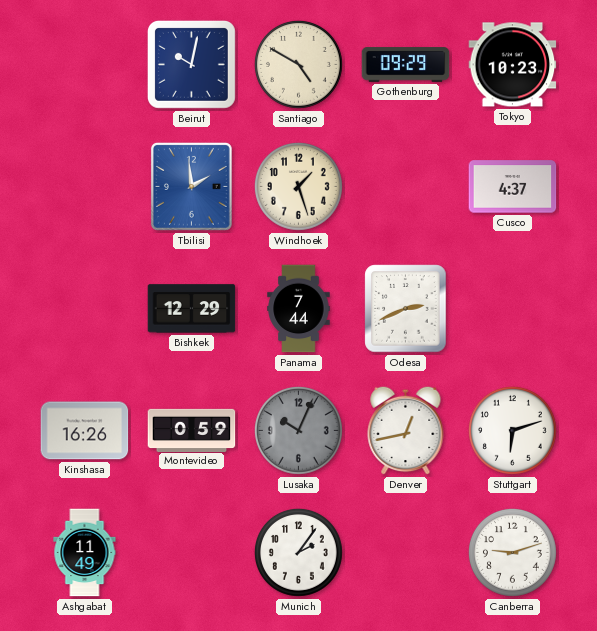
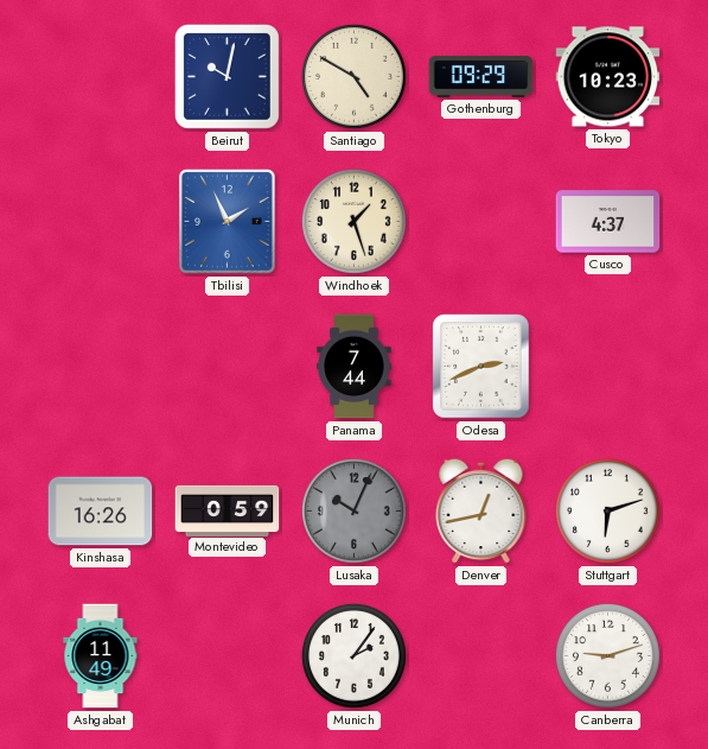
Tbilisi: 1:59 -> 1:56
Bishkek: 12:29 -> none
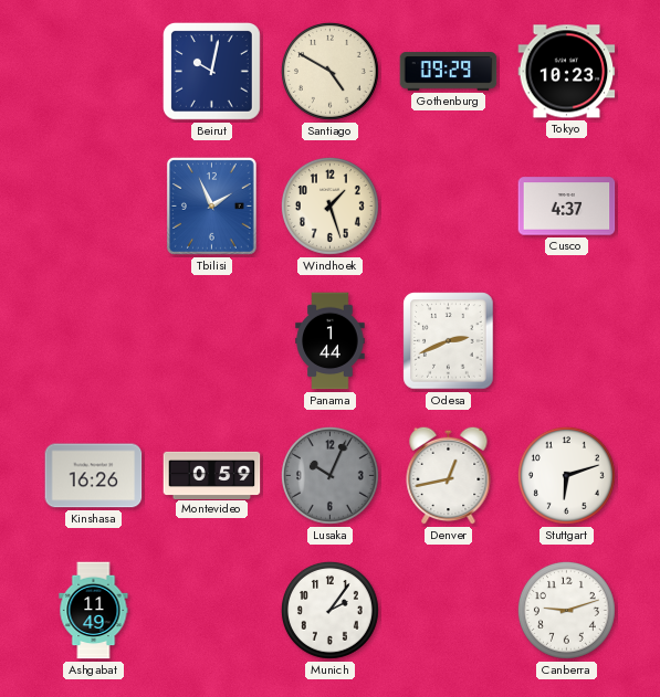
Panama: 7:44 -> 1:44
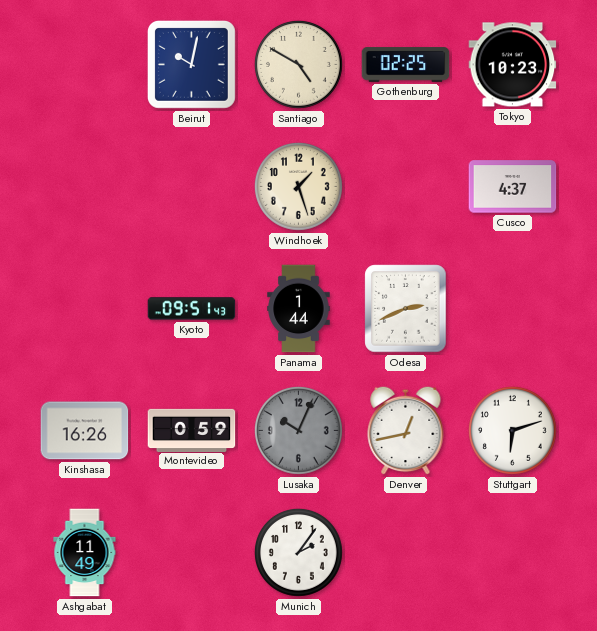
Gothenburg: 09:29 -> 02:25
Tbilisi: 1:56 -> none
Kyoto: none -> 09:51
Canberra: 9:12 -> none
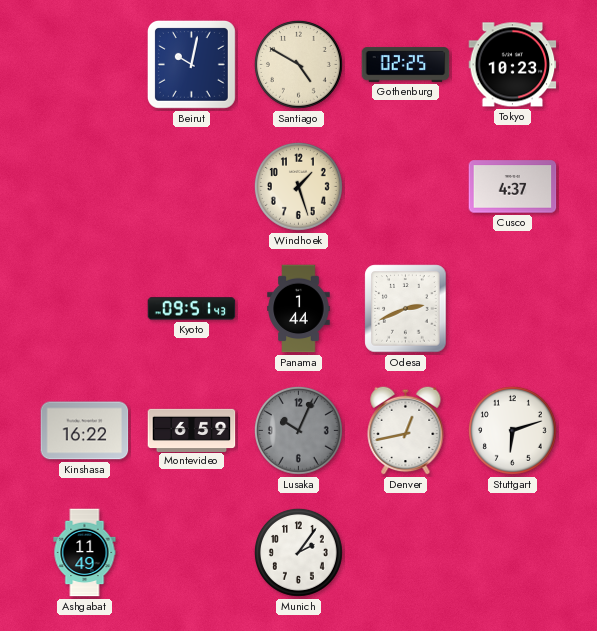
Kinshasa: 16:26 -> 16:22
Montevideo: 0:59 -> 6:59
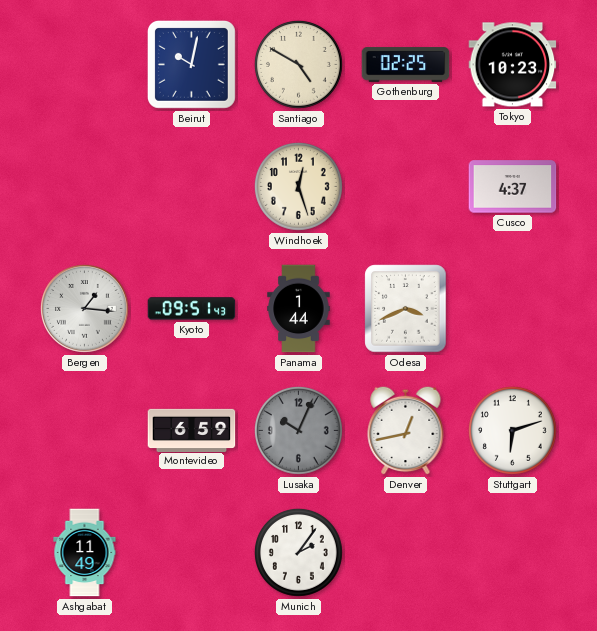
Windhoek: 1:27 -> 12:27
Bergen: none -> 1:16
Odesa: 2:41 -> 3:41
Kinshasa: 16:22 -> none
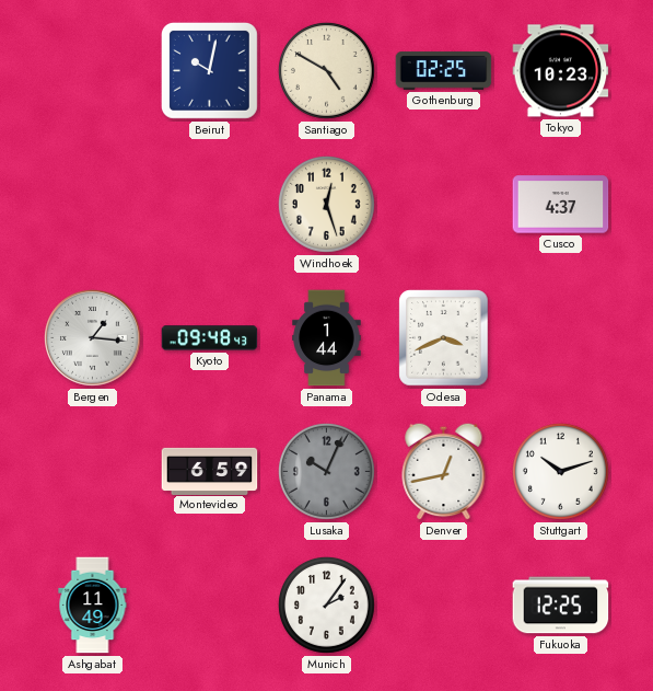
Kyoto: 09:51 -> 09:48
Stuttgart: 6:12 -> 10:12
Fukuoka: none -> 12:25
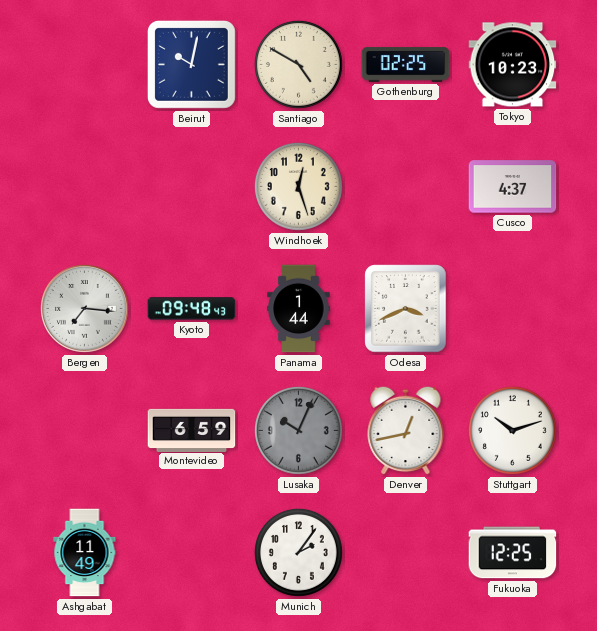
Bergen: 1:16 -> 7:16
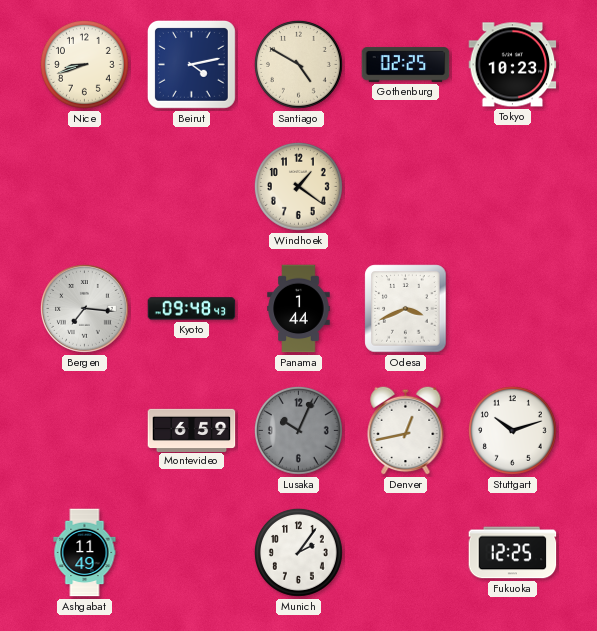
Nice: none -> 8:42
Beirut: 10:02 -> 4:13
Windhoek: 12:27 -> 1:21
Cusco: 4:37 -> none
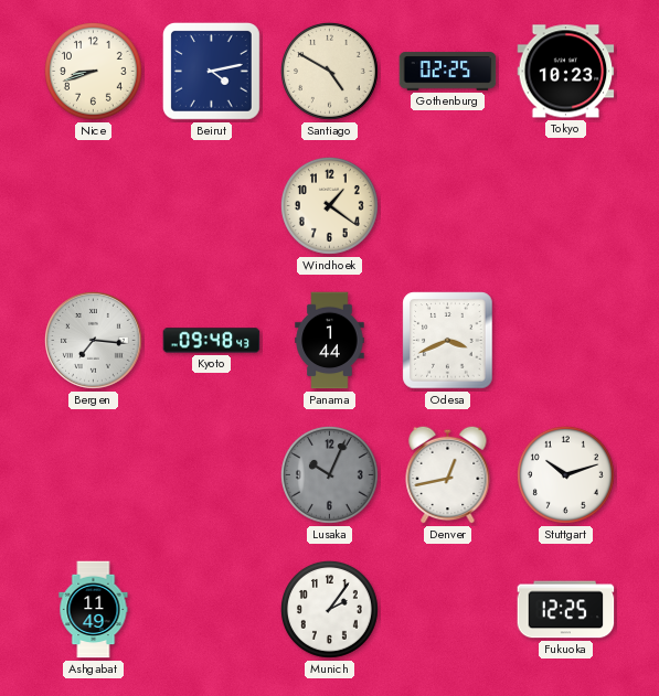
Montevideo: 6:59 -> none
